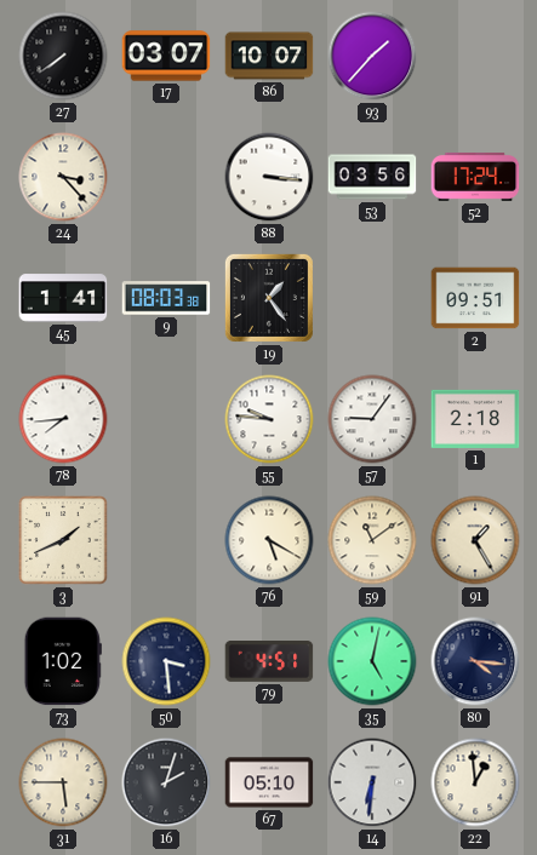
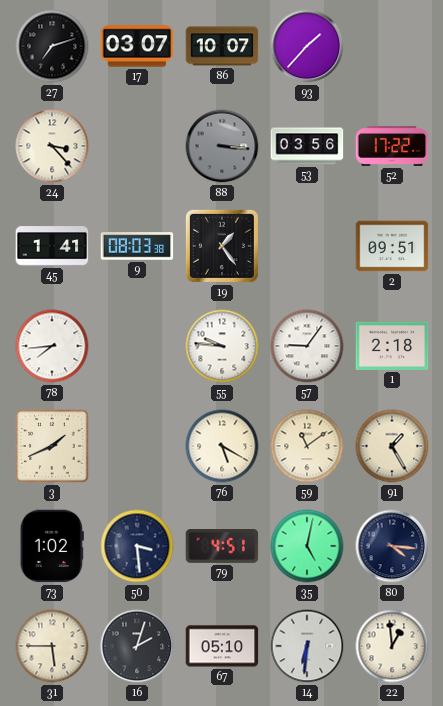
27: 7:39 -> 7:12
88 dial: white -> grey
52: 17:24 -> 17:22
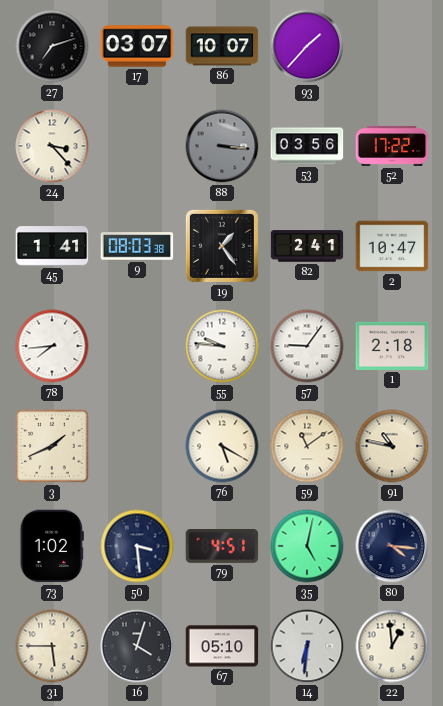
82: none -> 2:41
2: 09:51 -> 10:47
91: 1:25 -> 10:47
16: 2:03 -> 4:03
